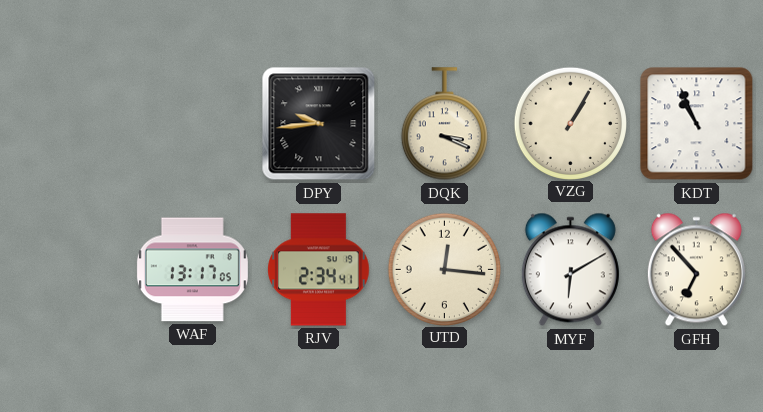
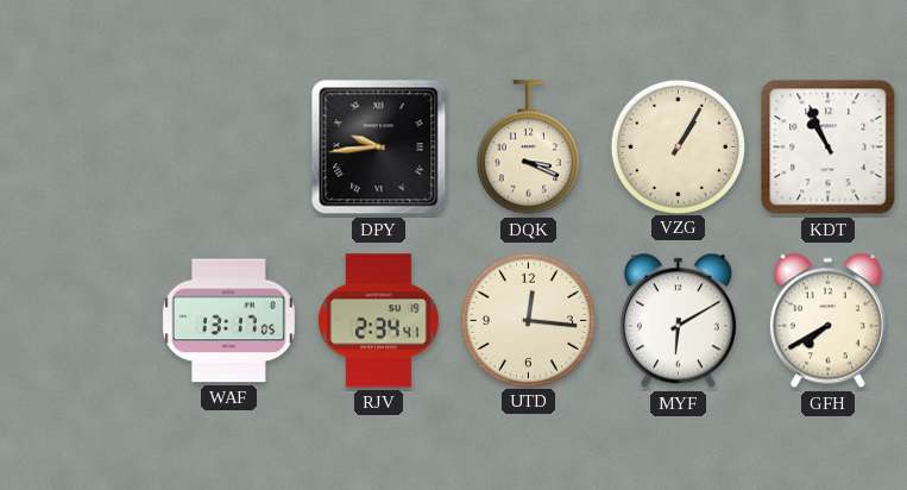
GFH: 6:53 -> 7:40
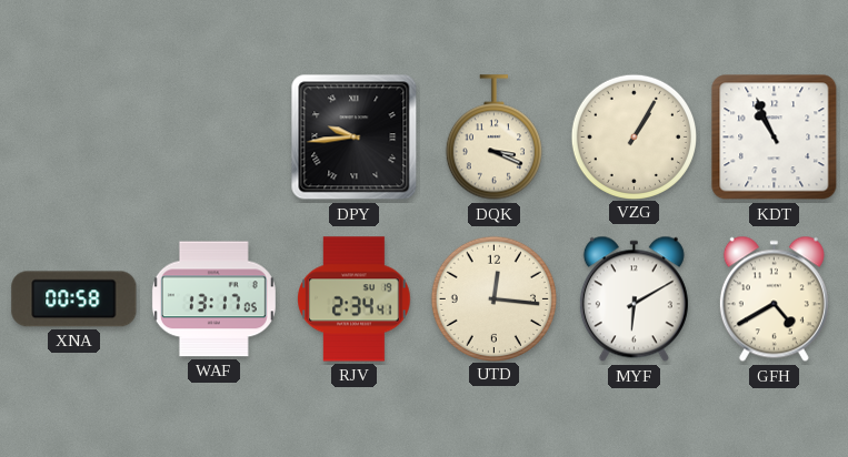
XNA: none -> 00:58
GFH: 7:40 -> 4:40
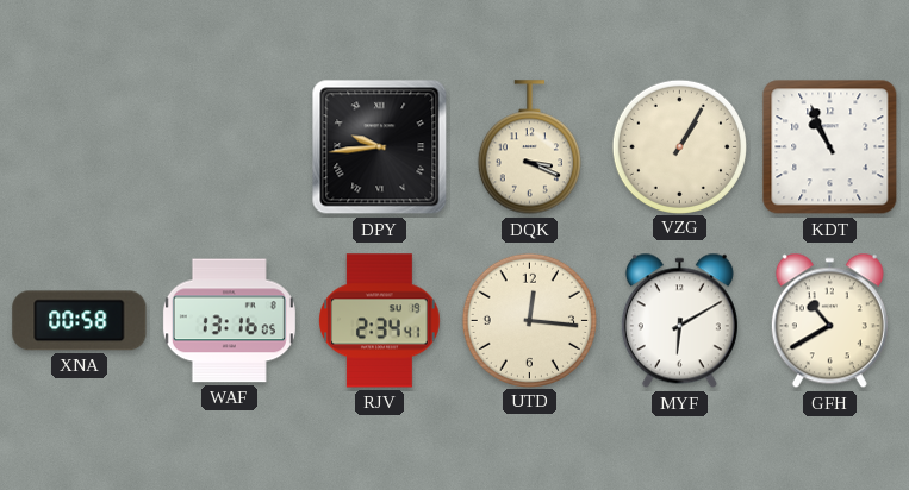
WAF: 13:17 -> 13:16
GFH: 4:40 -> 10:40
